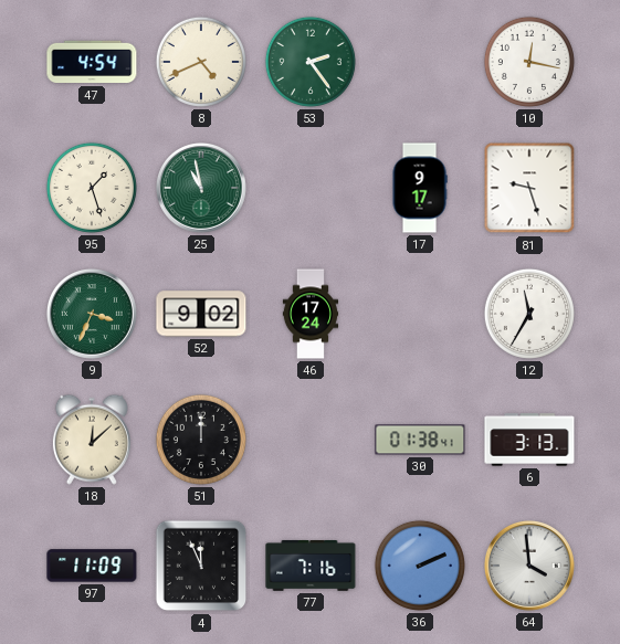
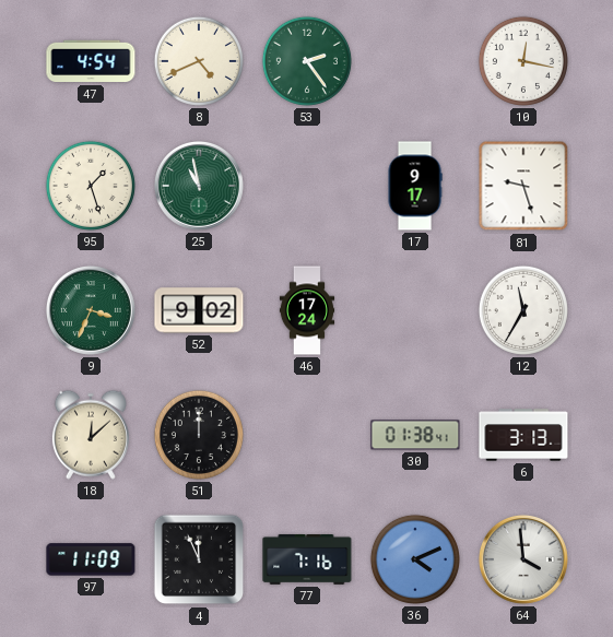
36: 2:11 -> 4:11
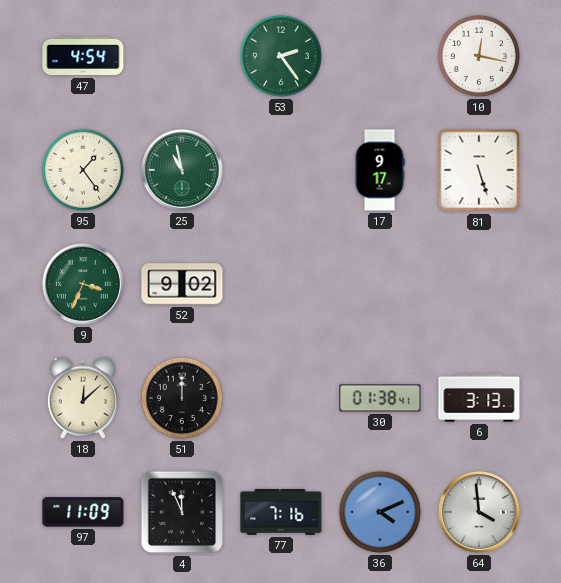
8: 4:41 -> none
95: 1:27 -> 1:24
81: 9:27 -> 5:27
46: 17:24 -> none
12: 11:35 -> none
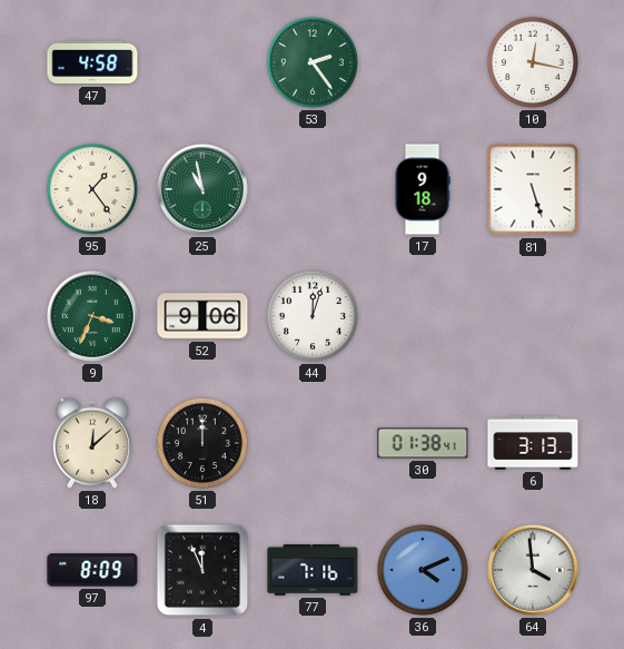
47: 4:54 -> 4:58
17: 9:17 -> 9:18
52: 9:02 -> 9:06
44: none -> 12:03
97: 11:09 -> 8:09
